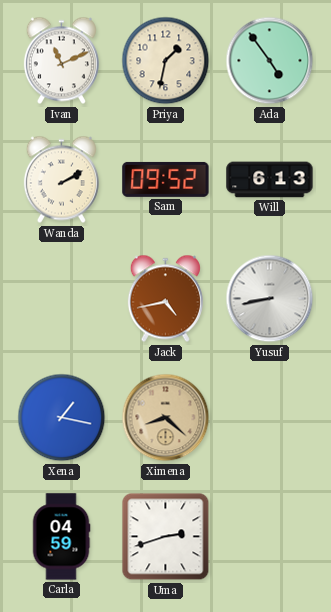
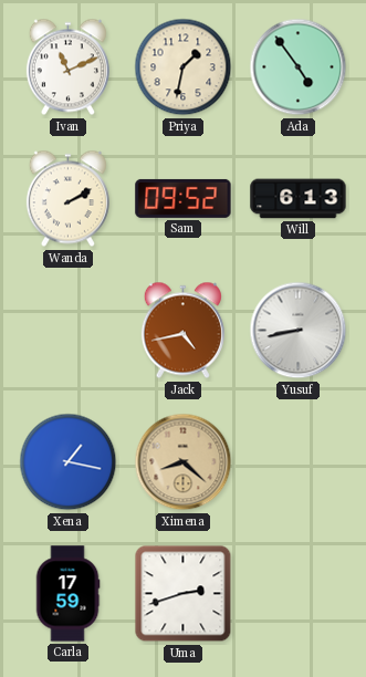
Carla: 04:59 -> 17:59
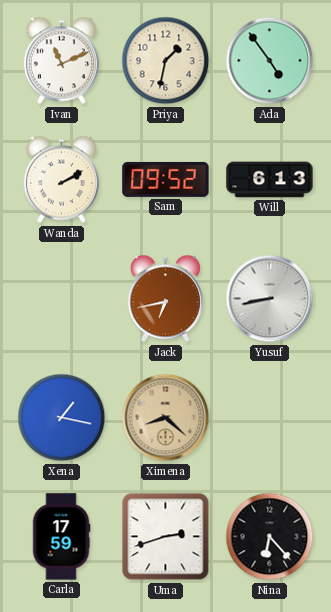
Jack: 4:43 -> 6:43
Nina: none -> 6:23
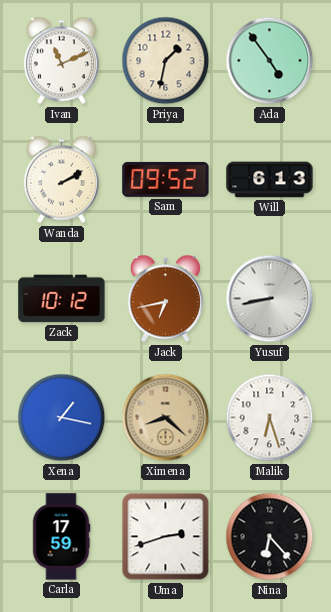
Zack: none -> 10:12
Malik: none -> 6:27
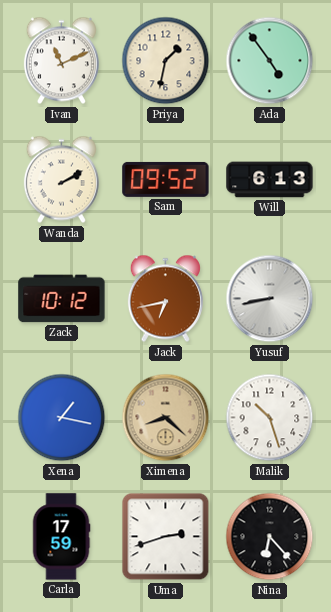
Malik: 6:27 -> 10:27
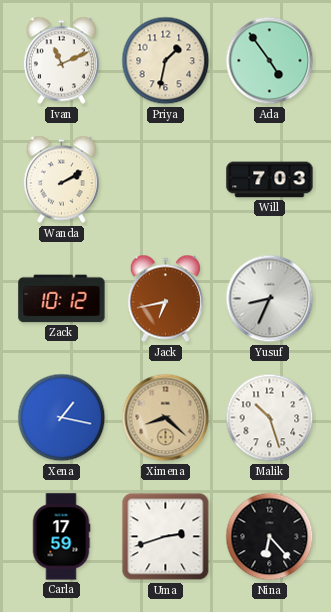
Sam: 09:52 -> none
Will: 6:13 -> 7:03
Yusuf: 8:43 -> 8:34
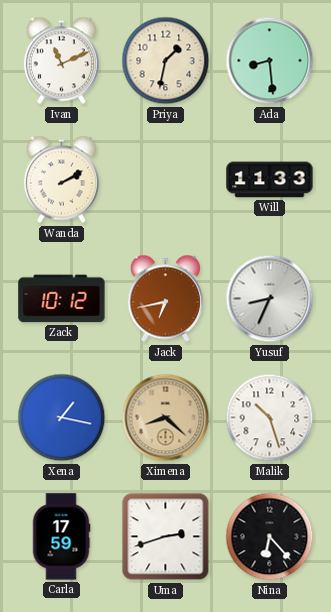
Ada: 4:54 -> 8:29
Will: 7:03 -> 11:33
